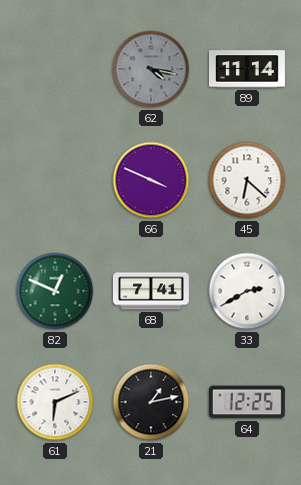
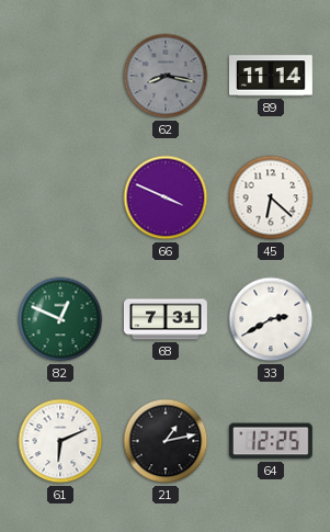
62: 4:17 -> 8:17
68: 7:41 -> 7:31
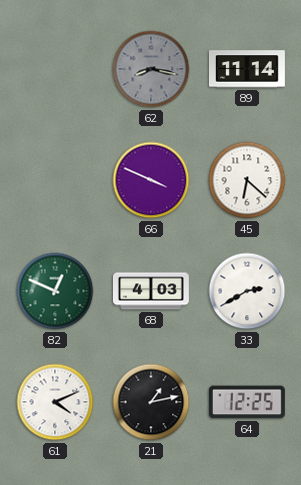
68: 7:31 -> 4:03
61: 6:11 -> 4:11
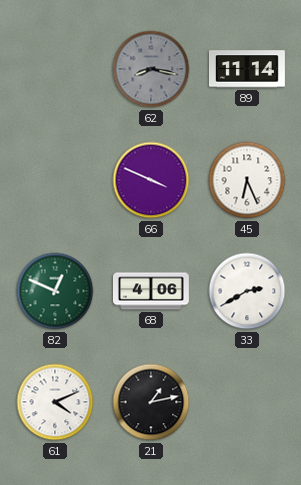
45: 6:22 -> 6:26
68: 4:03 -> 4:06
64: 12:25 -> none
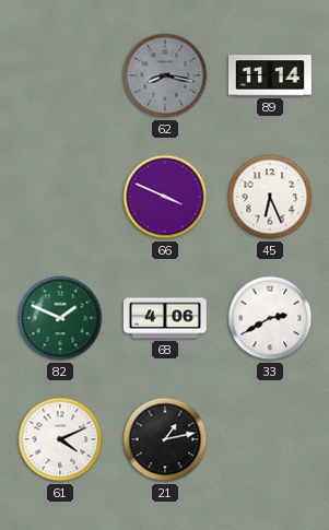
82: 12:49 -> 1:49
